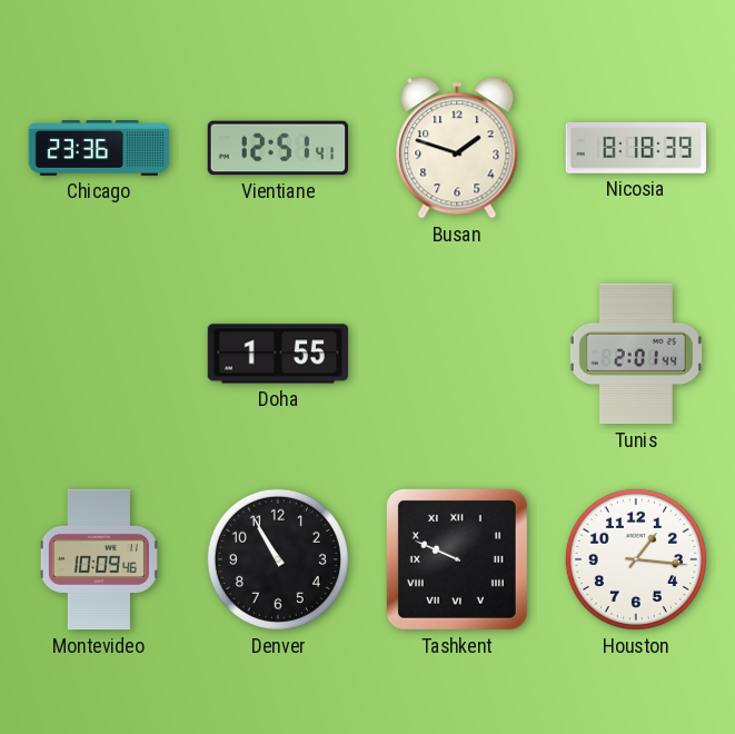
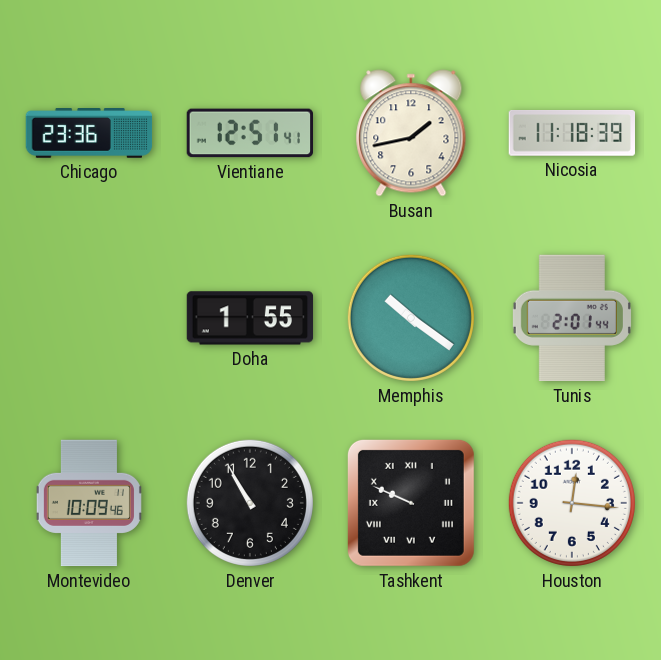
Busan: 1:48 -> 1:43
Nicosia: 8:18 -> 11:18
Memphis: none -> 10:21
Houston: 1:16 -> 12:16
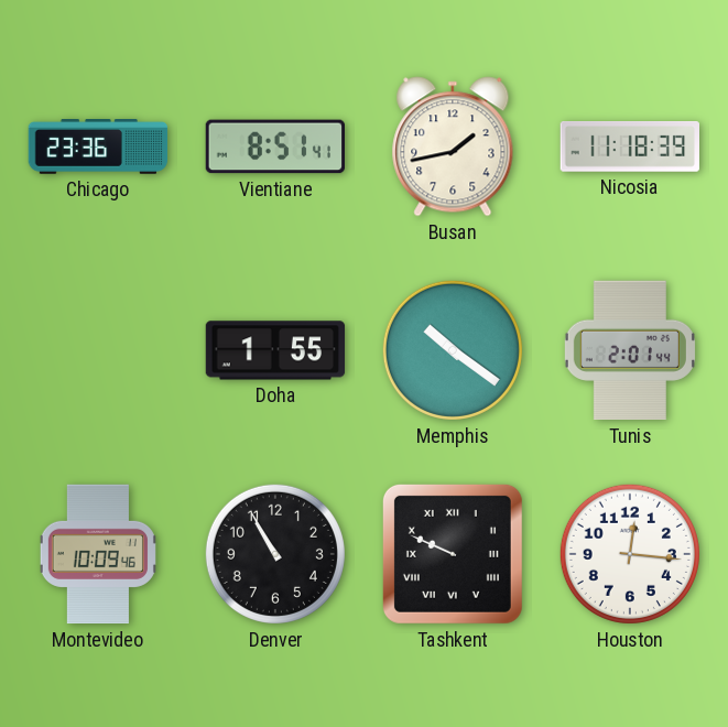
Vientiane: 12:51 -> 8:51
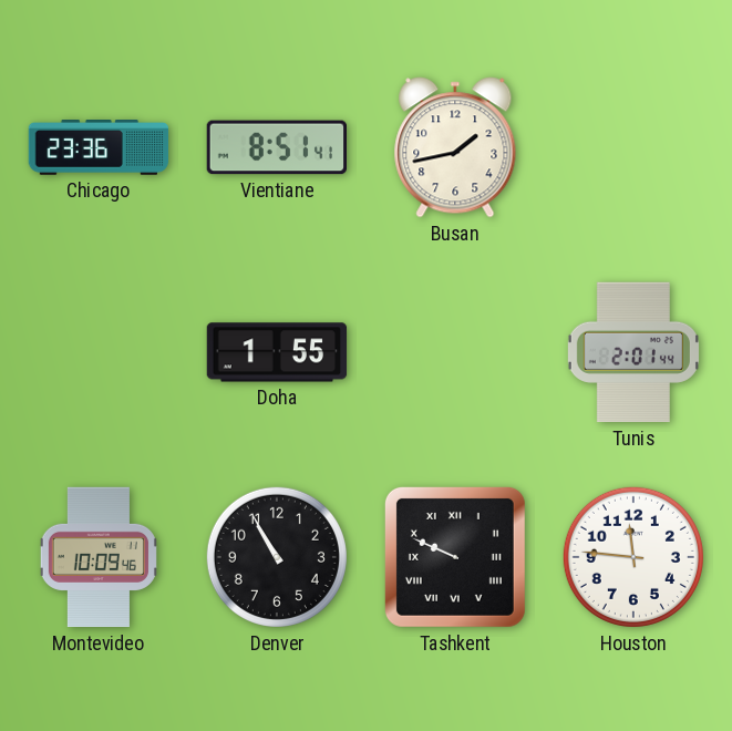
Nicosia: 11:18 -> none
Memphis: 10:21 -> none
Houston: 12:16 -> 11:46
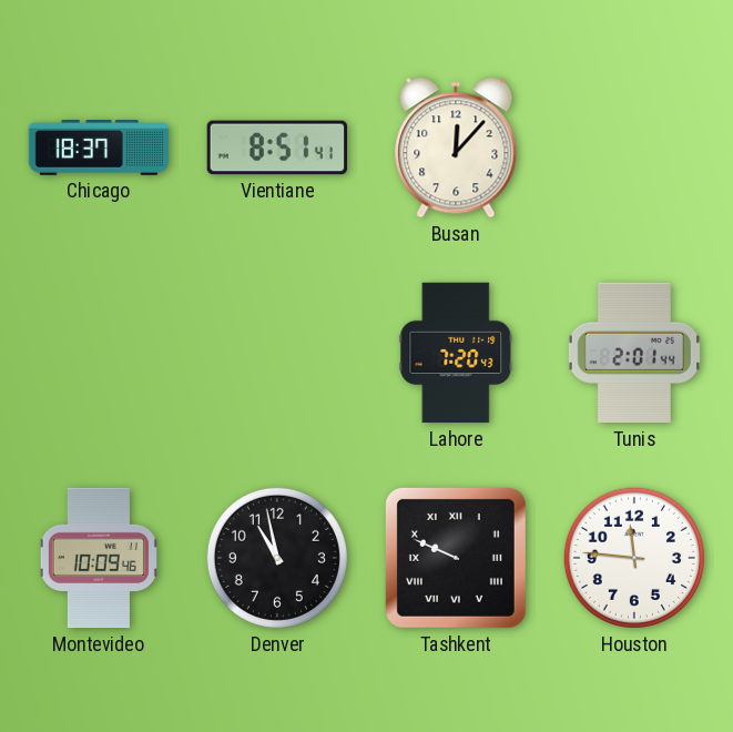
Chicago: 23:36 -> 18:37
Busan: 1:43 -> 12:07
Doha: 1:55 -> none
Lahore: none -> 7:20
Denver: 10:55 -> 10:58
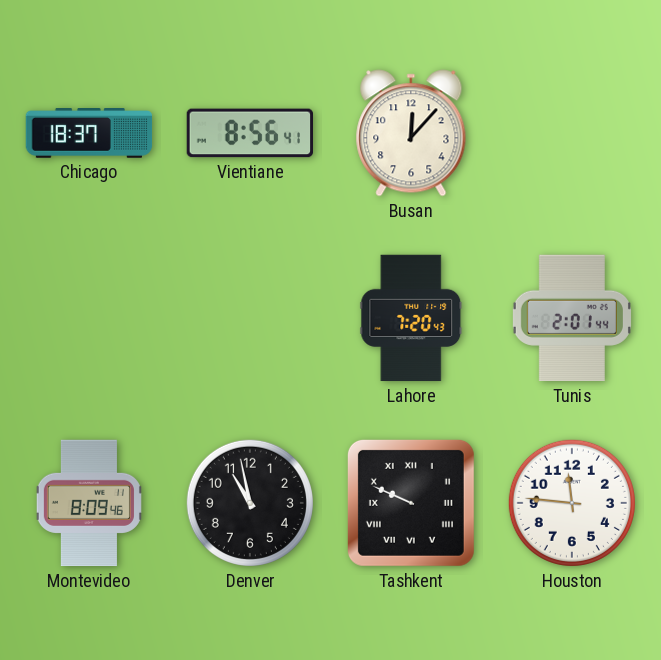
Vientiane: 8:51 -> 8:56
Montevideo: 10:09 -> 8:09
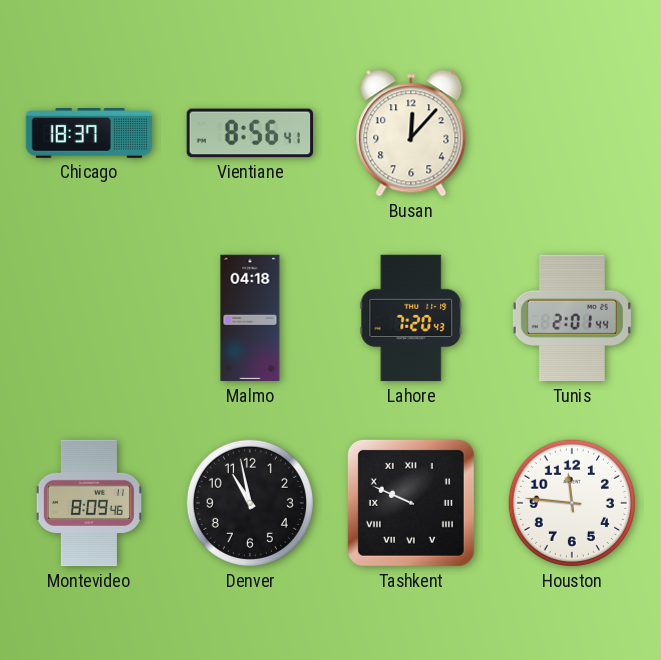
Malmo: none -> 04:18
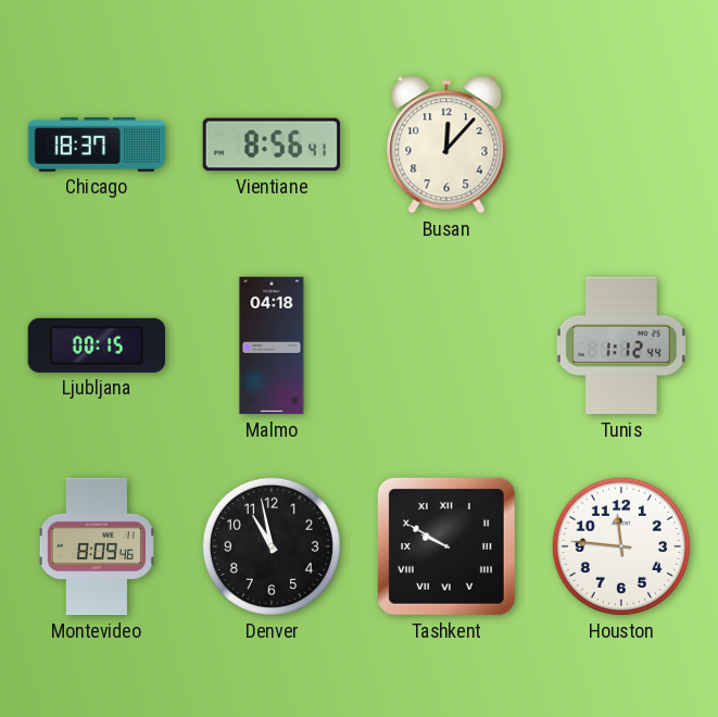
Ljubljana: none -> 00:15
Lahore: 7:20 -> none
Tunis: 2:01 -> 1:12
Tashkent: 9:49 -> 9:50
